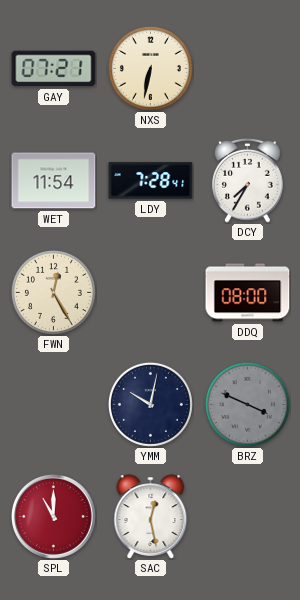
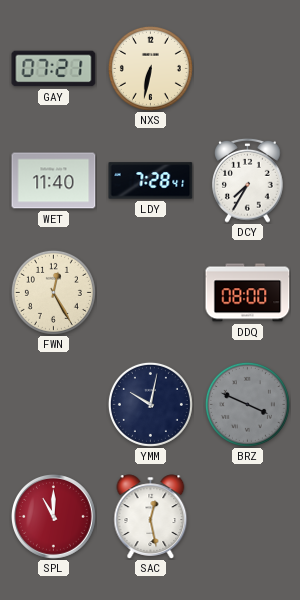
WET: 11:54 -> 11:40
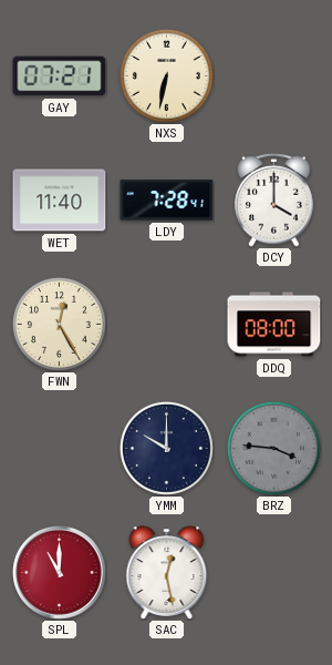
DCY: 7:35 -> 4:00
YMM: 10:02 -> 10:00
BRZ: 3:49 -> 3:46
